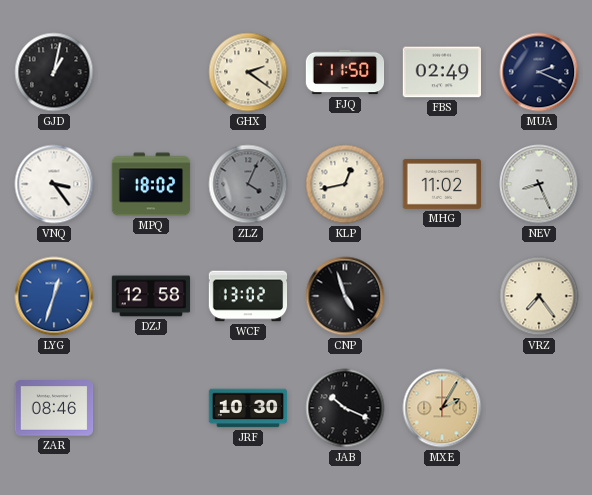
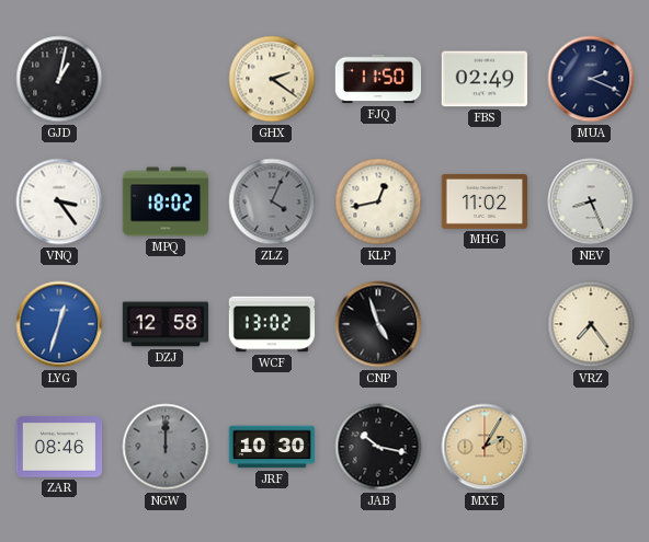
NGW: none -> 12:00
JAB: 10:19 -> 10:17
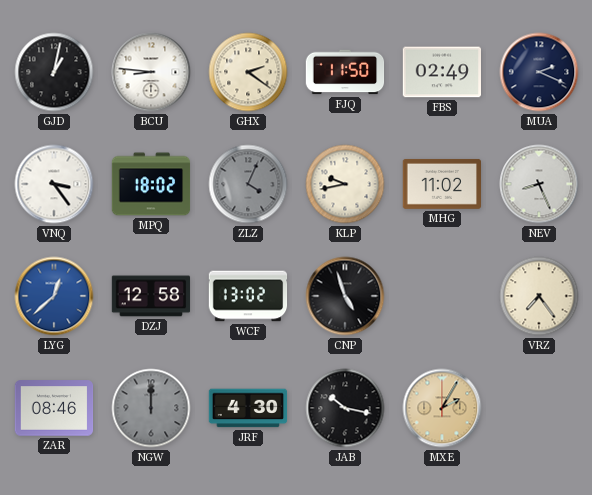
BCU: none -> 8:46
KLP: 12:43 -> 9:43
LYG: 12:33 -> 12:38
JRF: 10:30 -> 4:30
